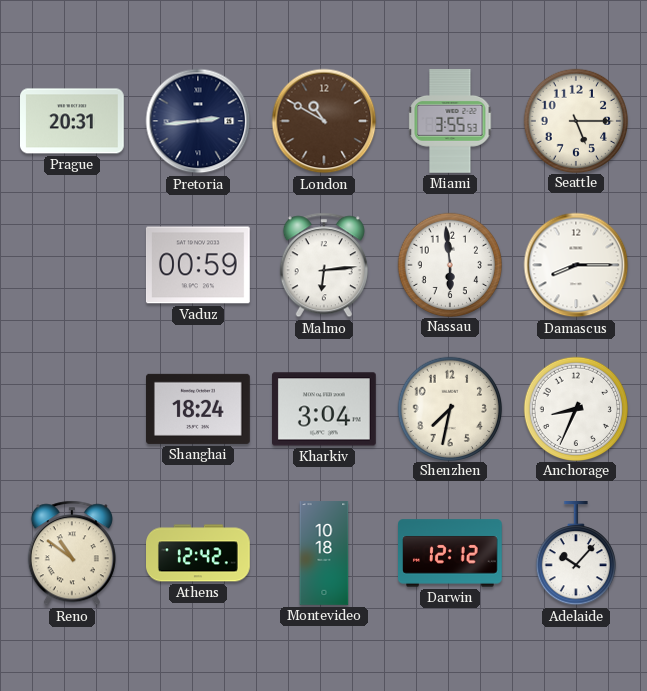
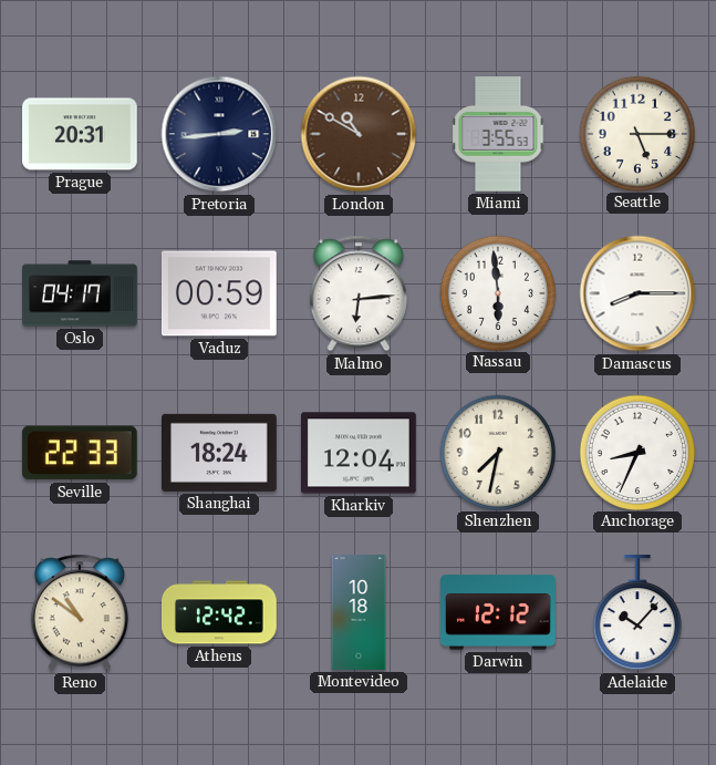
Oslo: none -> 04:17
Seville: none -> 22:33
Kharkiv: 3:04 -> 12:04
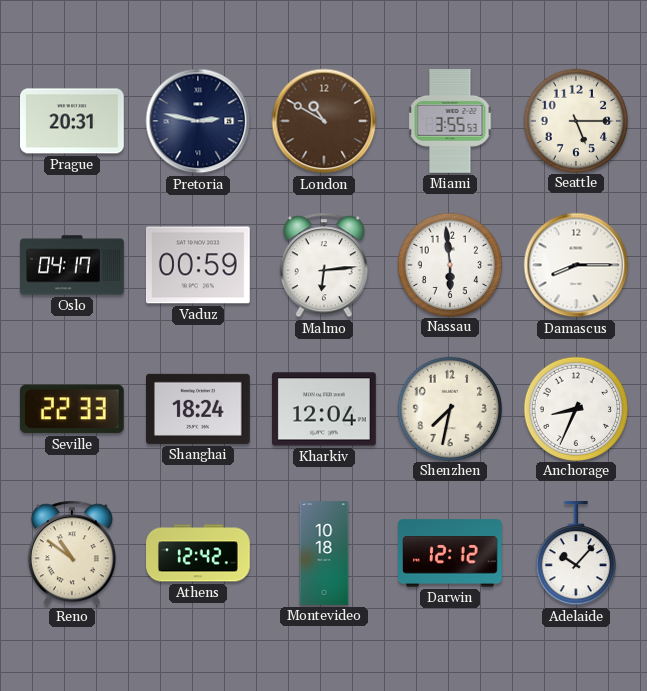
Pretoria: 2:44 -> 2:47
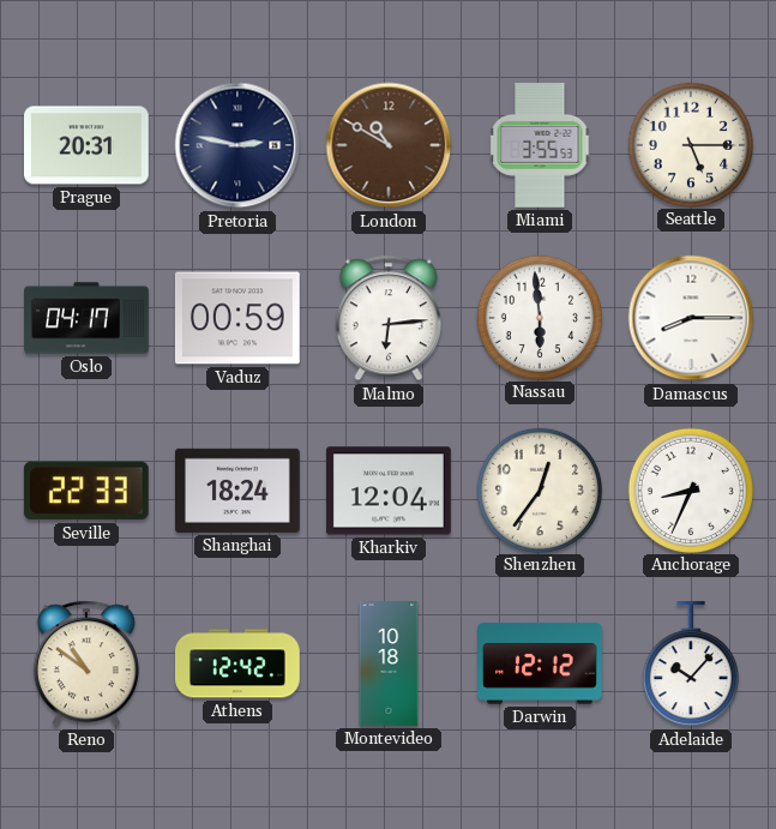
Shenzhen: 7:32 -> 12:36
